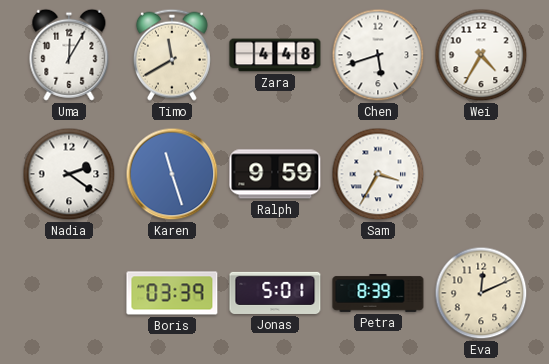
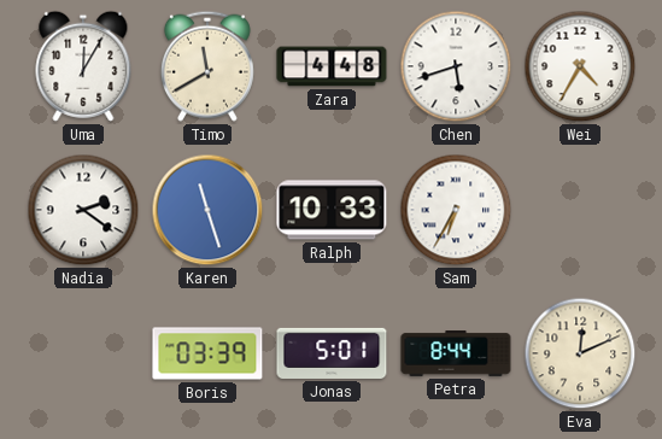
Ralph: 9:59 -> 10:33
Sam: 3:35 -> 6:35
Petra: 8:39 -> 8:44
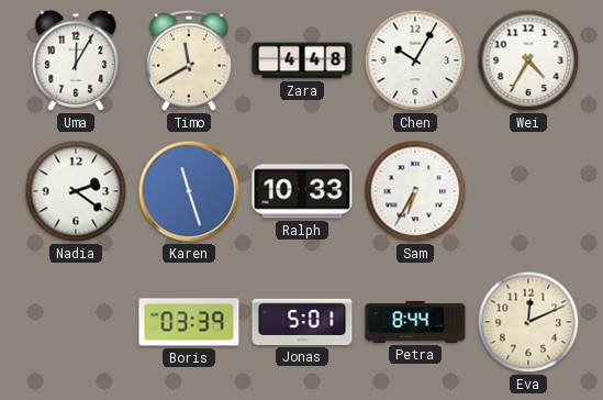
Chen: 5:42 -> 10:05
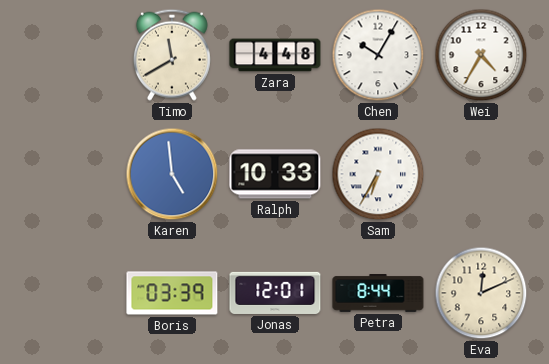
Uma: 12:05 -> none
Nadia: 2:21 -> none
Karen: 11:27 -> 4:59
Jonas: 5:01 -> 12:01
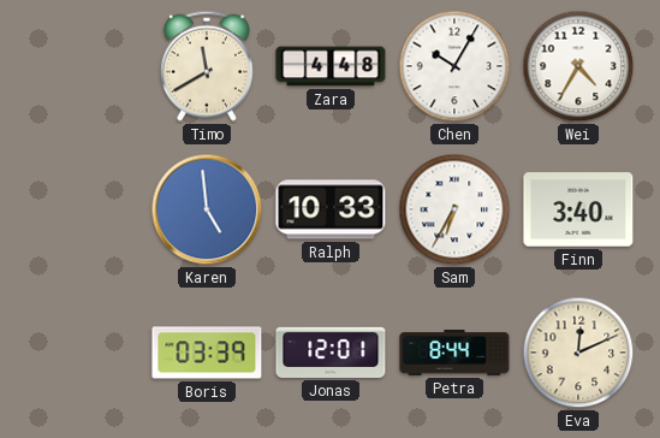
Finn: none -> 3:40
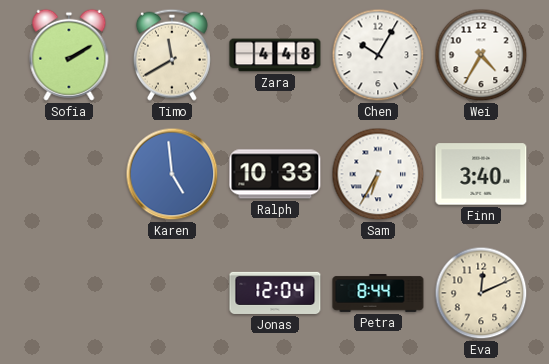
Sofia: none -> 2:10
Boris: 03:39 -> none
Jonas: 12:01 -> 12:04
